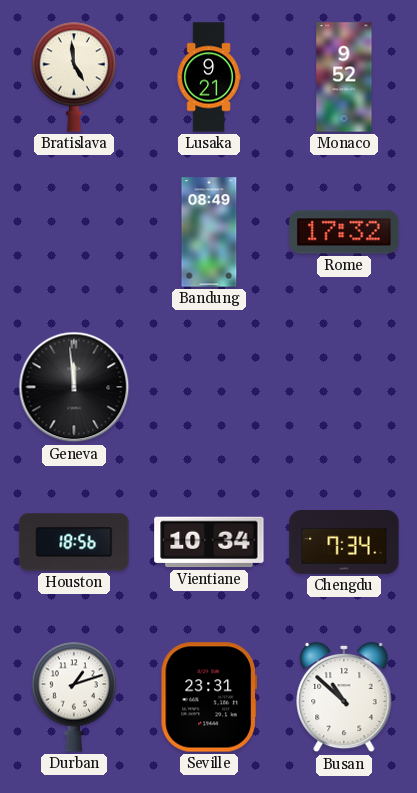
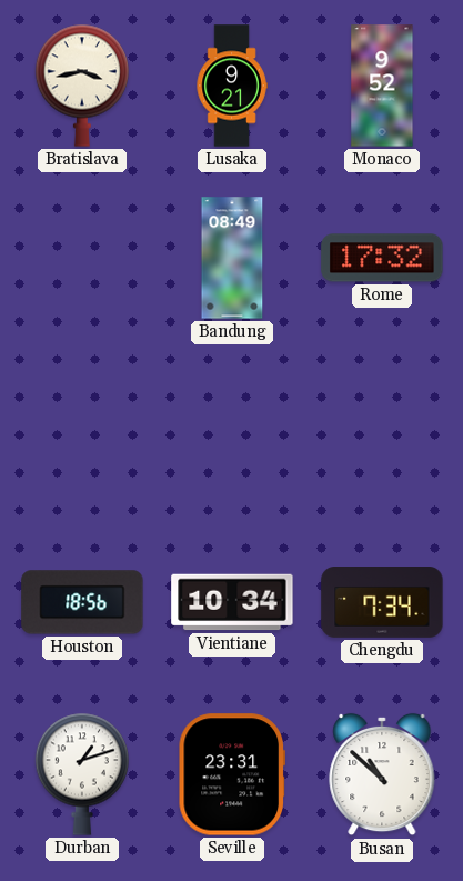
Bratislava: 4:59 -> 3:43
Geneva: 11:59 -> none
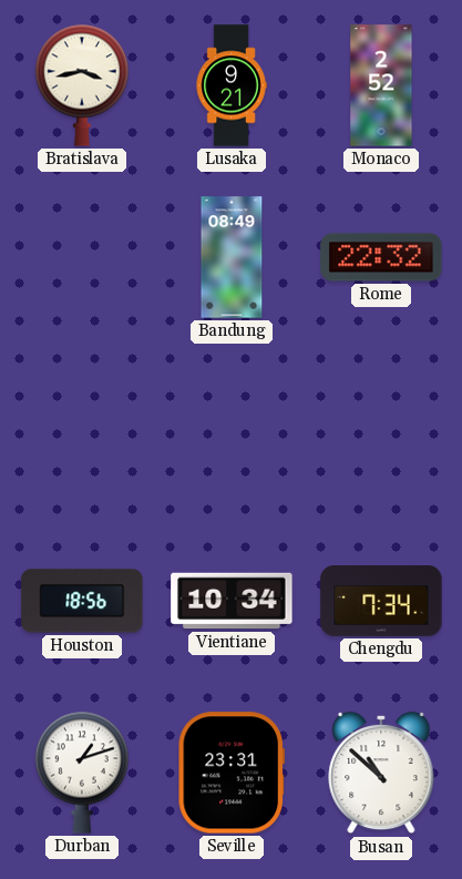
Monaco: 9:52 -> 2:52
Rome: 17:32 -> 22:32
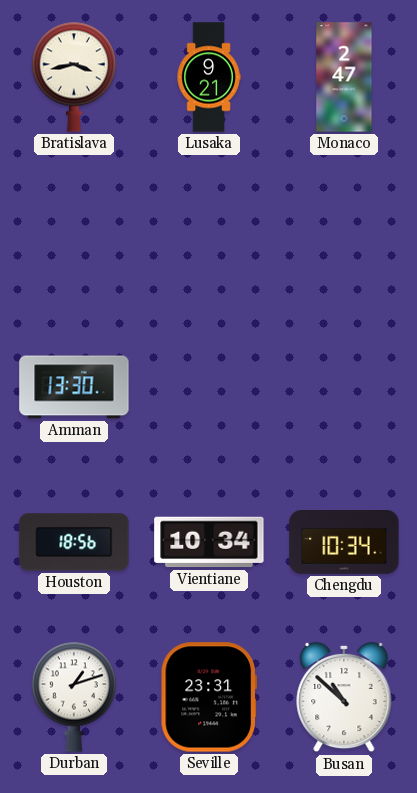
Monaco: 2:52 -> 2:47
Bandung: 08:49 -> none
Rome: 22:32 -> none
Amman: none -> 13:30
Chengdu: 7:34 -> 10:34
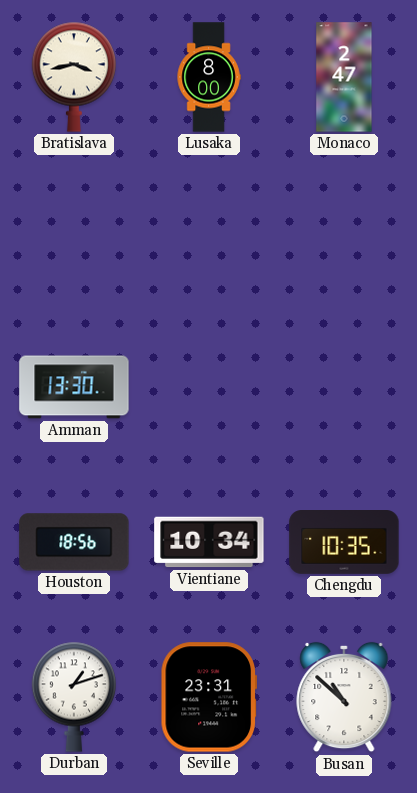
Lusaka: 9:21 -> 8:00
Chengdu: 10:34 -> 10:35
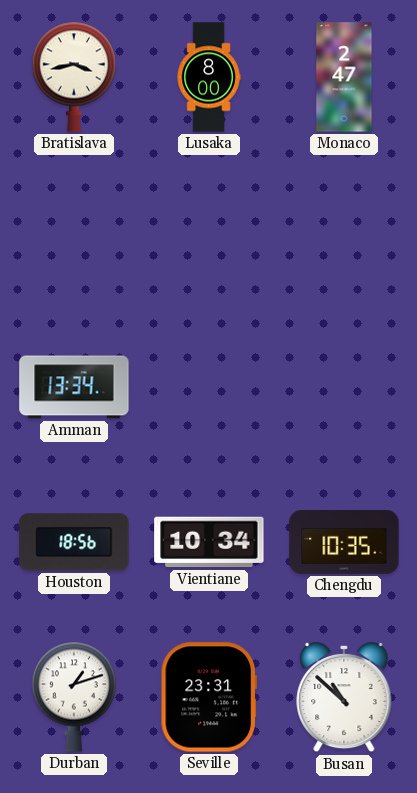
Amman: 13:30 -> 13:34
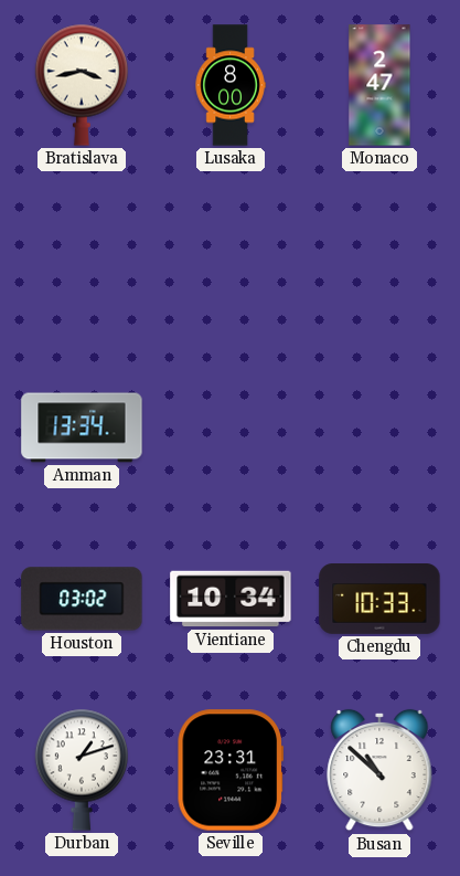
Houston: 18:56 -> 03:02
Chengdu: 10:35 -> 10:33
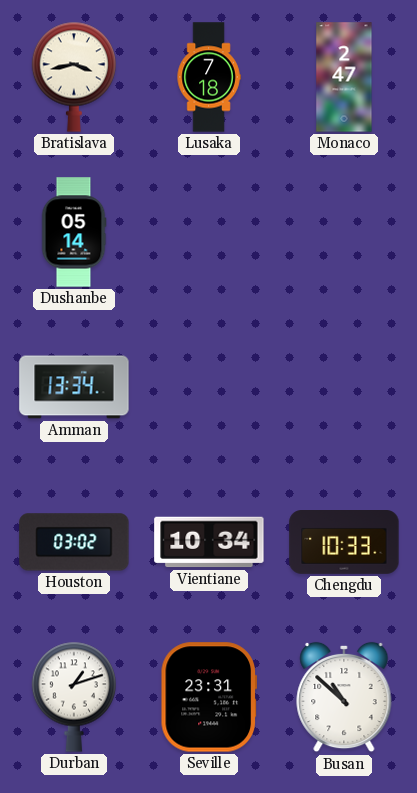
Lusaka: 8:00 -> 7:18
Dushanbe: none -> 05:14
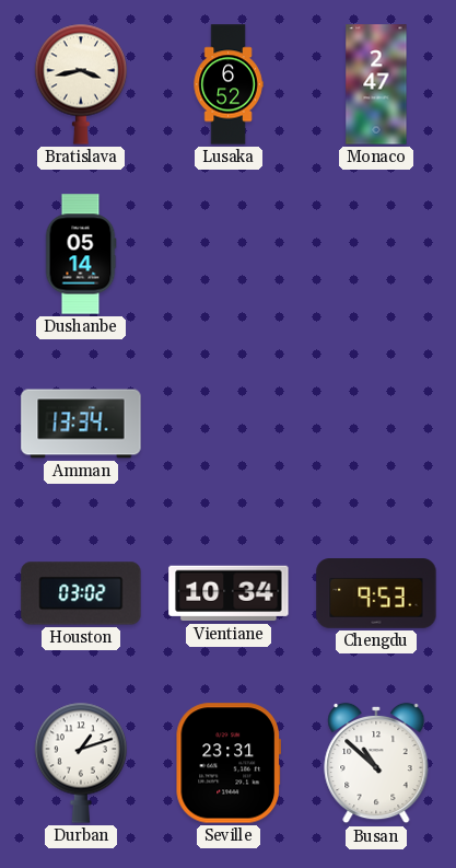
Lusaka: 7:18 -> 6:52
Chengdu: 10:33 -> 9:53
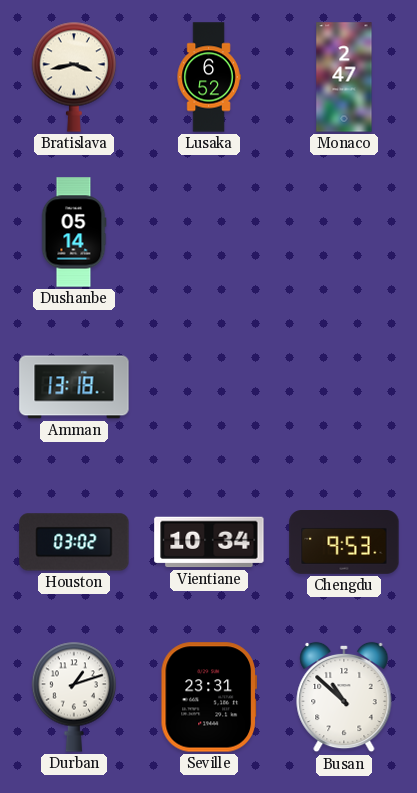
Amman: 13:34 -> 13:18
